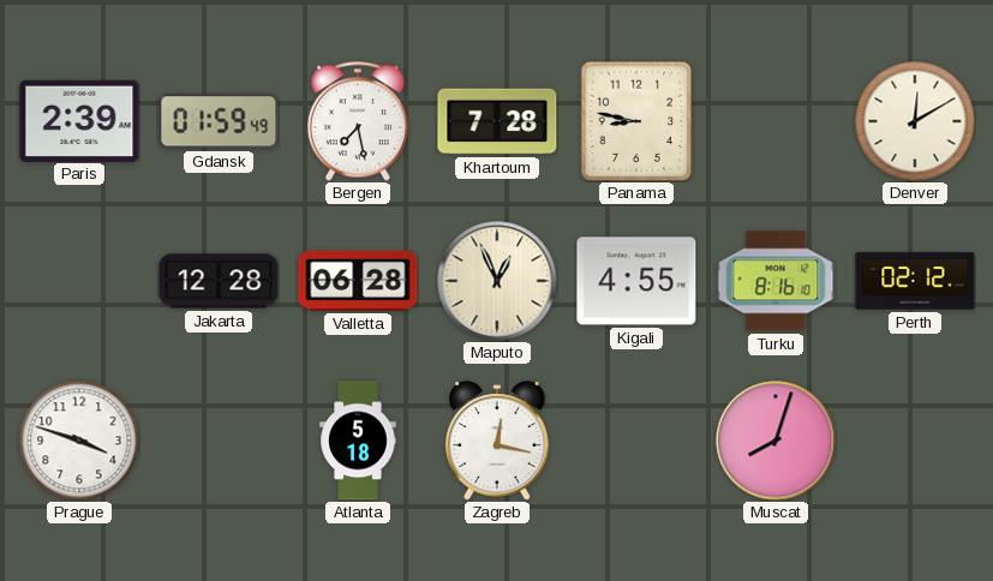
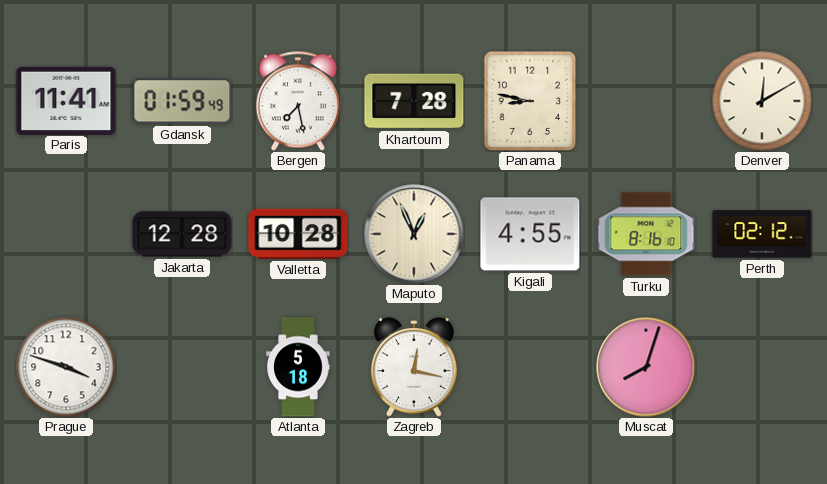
Paris: 2:39 -> 11:41
Valletta: 06:28 -> 10:28
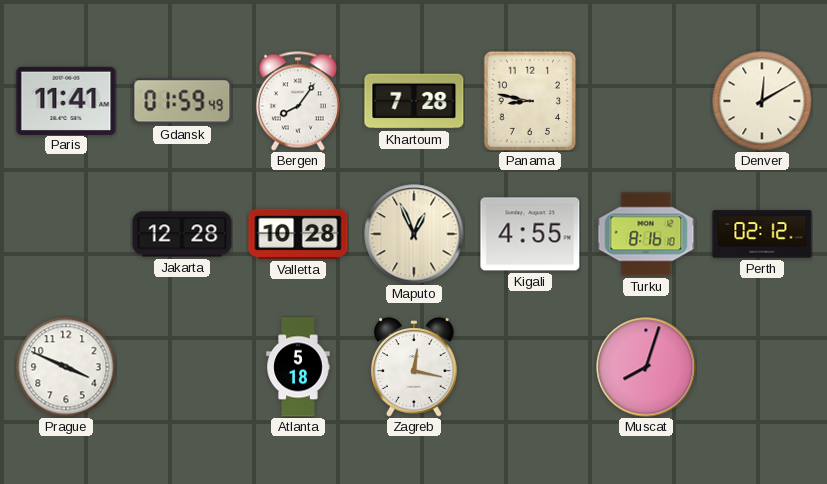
Bergen: 7:28 -> 8:06
Prague: 3:48 -> 3:49
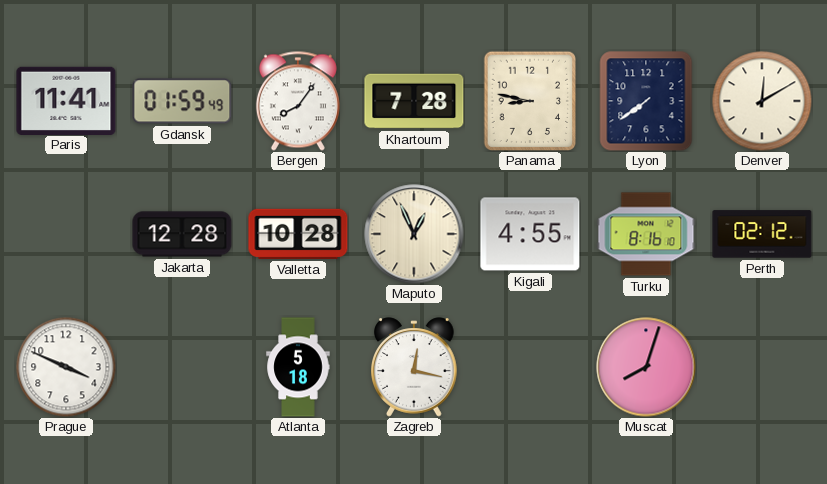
Lyon: none -> 7:39
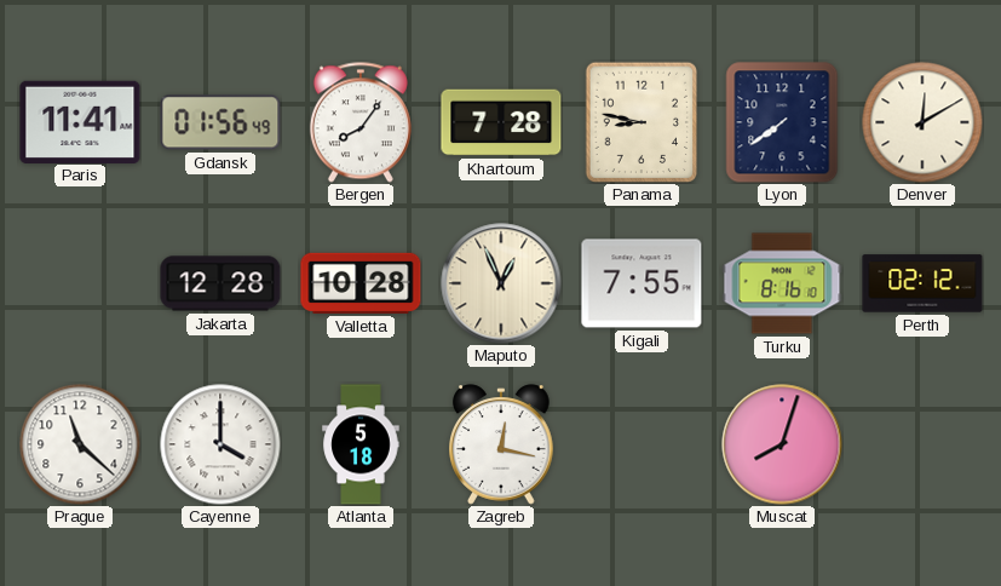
Gdansk: 01:59 -> 01:56
Kigali: 4:55 -> 7:55
Prague: 3:49 -> 11:22
Cayenne: none -> 4:00
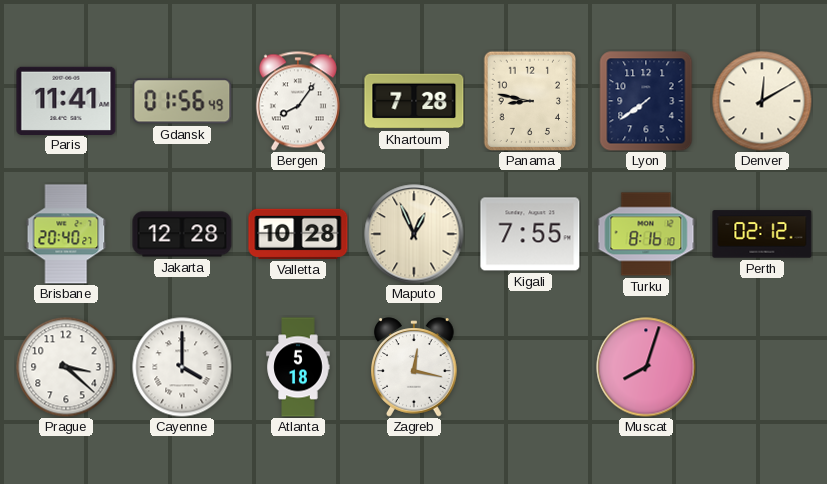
Brisbane: none -> 20:40
Prague: 11:22 -> 3:22
